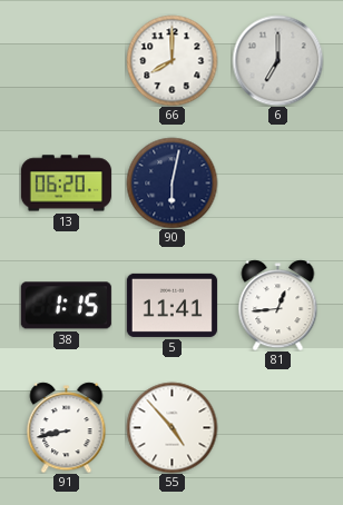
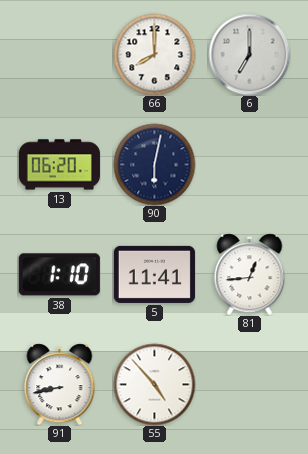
38: 1:15 -> 1:10
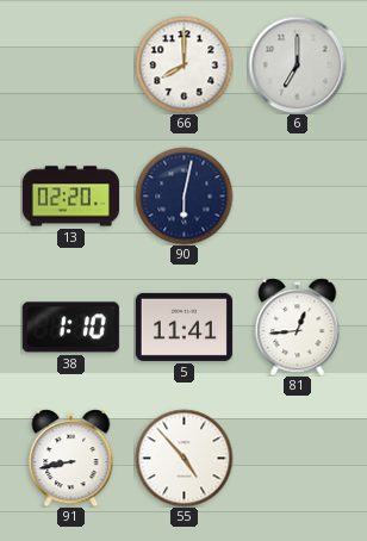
13: 06:20 -> 02:20
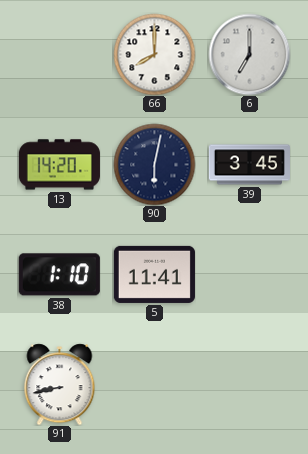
13: 02:20 -> 14:20
39: none -> 3:45
81: 12:44 -> none
55: 4:53 -> none
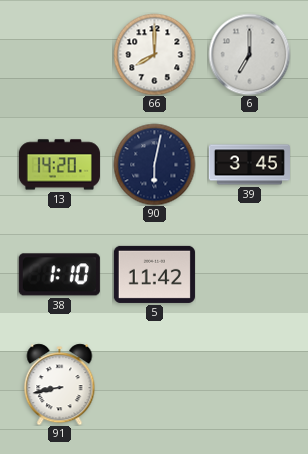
5: 11:41 -> 11:42
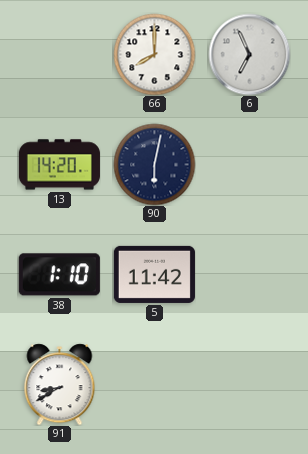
6: 7:00 -> 6:56
39: 3:45 -> none
91: 8:43 -> 8:40
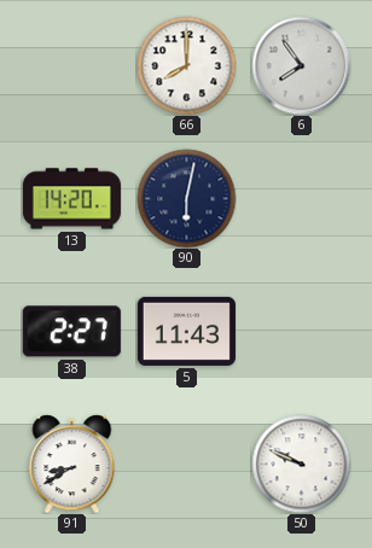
6: 6:56 -> 7:54
38: 1:10 -> 2:27
5: 11:42 -> 11:43
50: none -> 9:49
